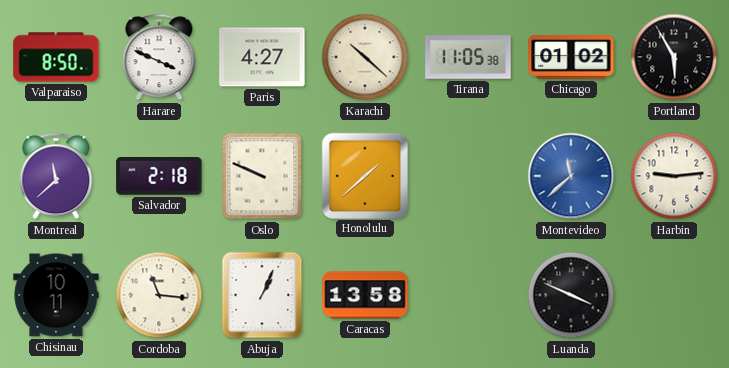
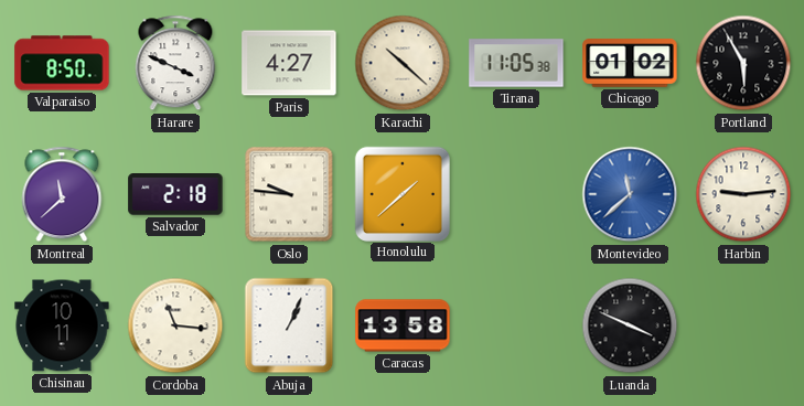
Oslo: 9:49 -> 9:46
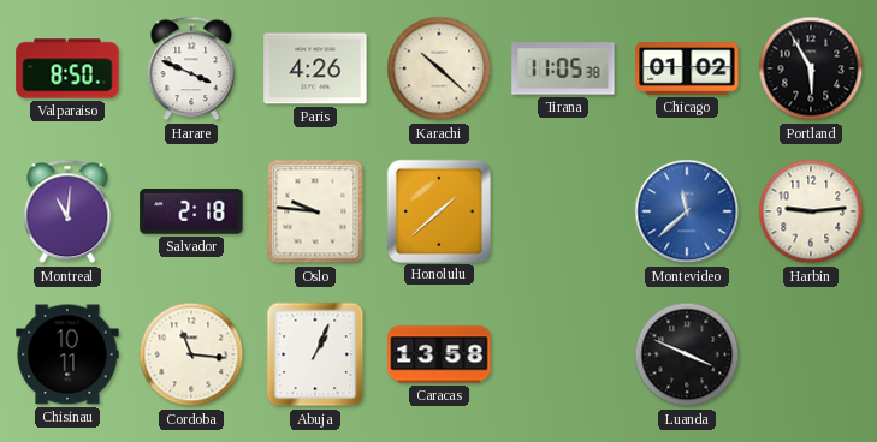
Paris: 4:27 -> 4:26
Montreal: 11:38 -> 11:01
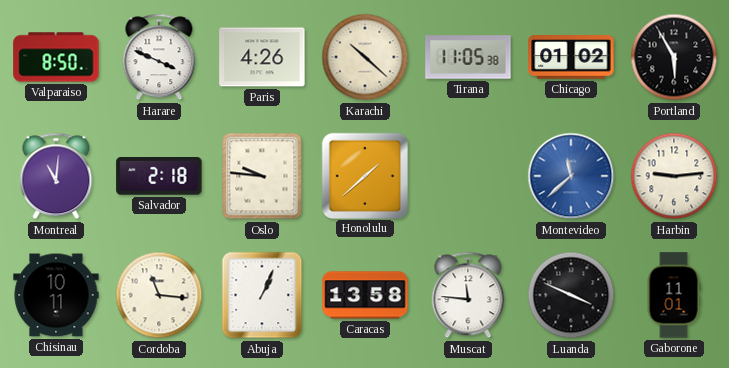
Muscat: none -> 11:46
Gaborone: none -> 11:01
